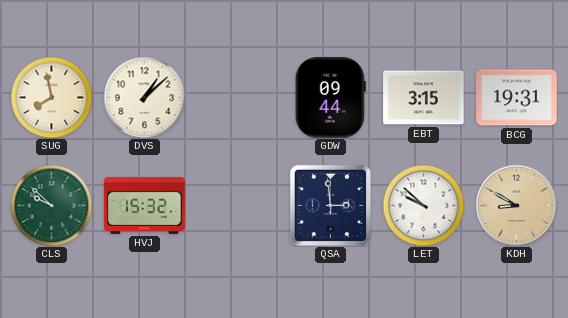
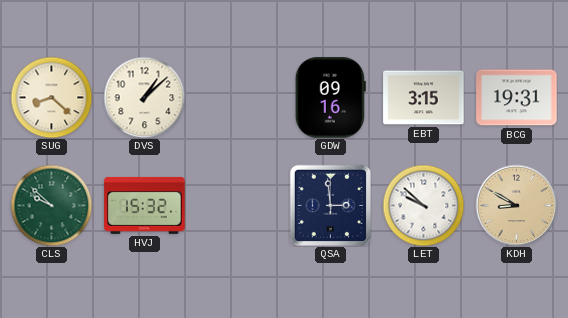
SUG: 7:58 -> 8:22
GDW: 09:44 -> 09:16
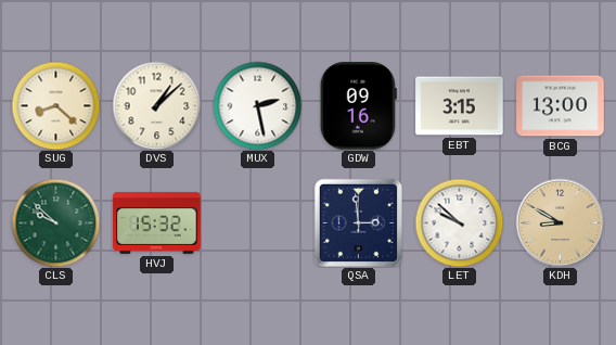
MUX: none -> 2:28
BCG: 19:31 -> 13:00
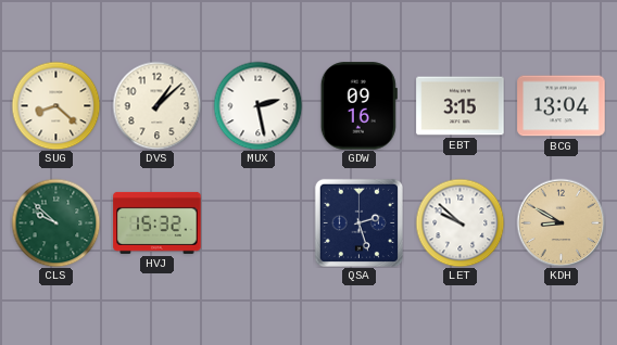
BCG: 13:00 -> 13:04
QSA: 2:59 -> 2:27
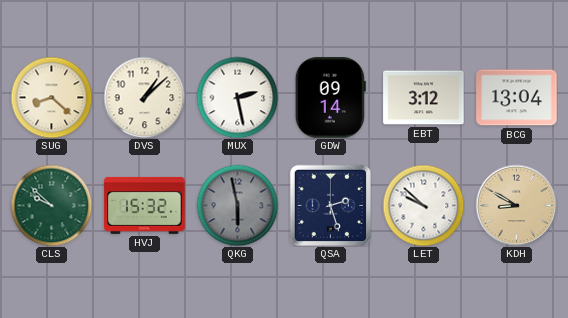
GDW: 09:16 -> 09:14
EBT: 3:15 -> 3:12
QKG: none -> 5:58
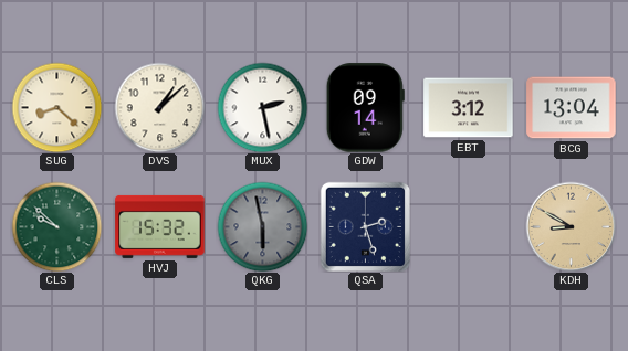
LET: 9:52 -> none
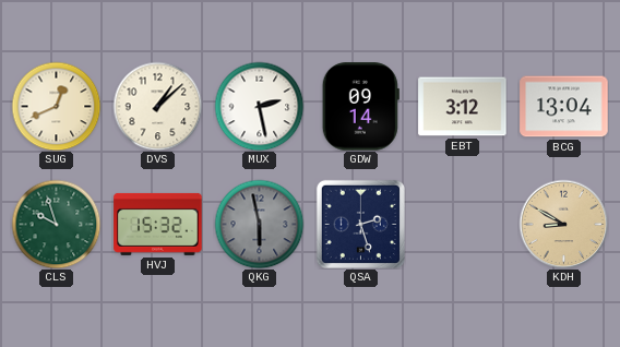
SUG: 8:22 -> 12:41
CLS: 9:52 -> 9:57
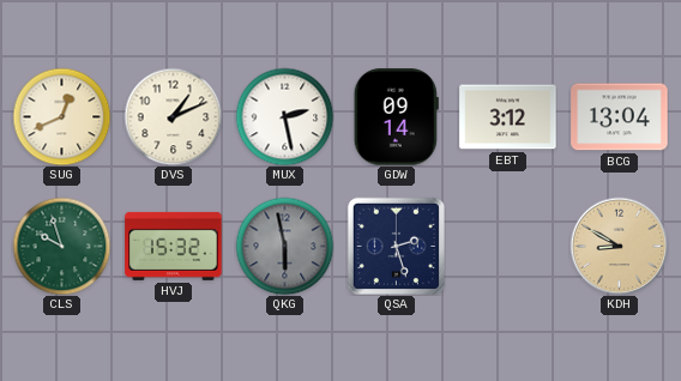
DVS: 1:08 -> 1:11
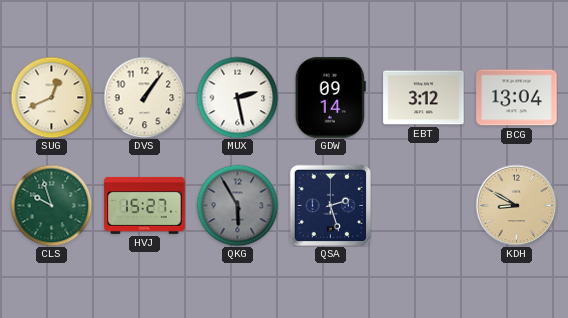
DVS: 1:11 -> 1:06
HVJ: 15:32 -> 15:27
QKG: 5:58 -> 5:55
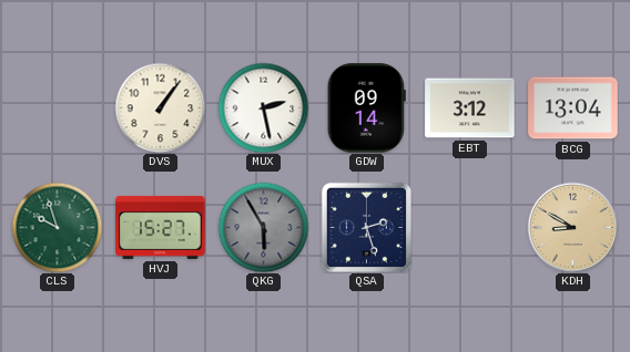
SUG: 12:41 -> none
